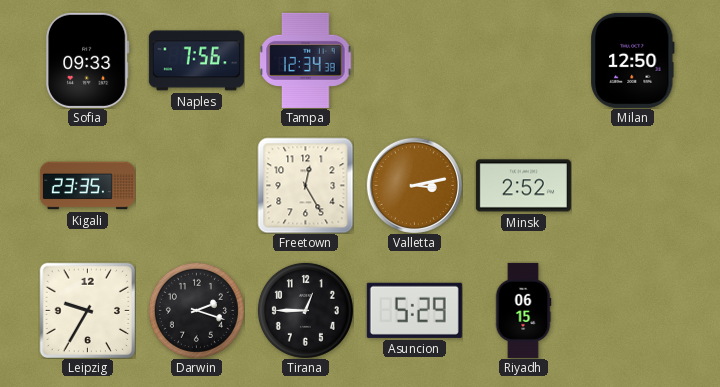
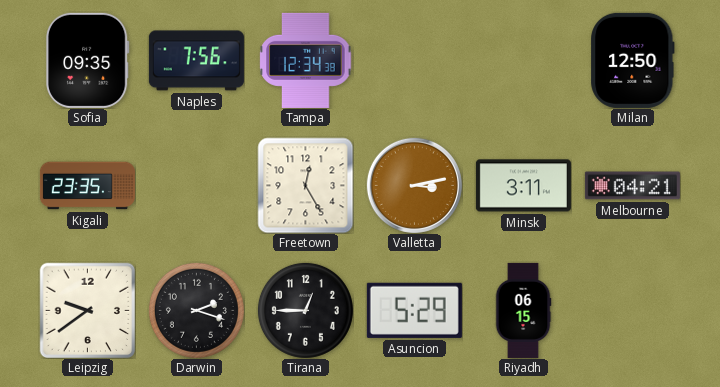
Sofia: 09:33 -> 09:35
Minsk: 2:52 -> 3:11
Melbourne: none -> 04:21
Leipzig: 9:35 -> 9:39
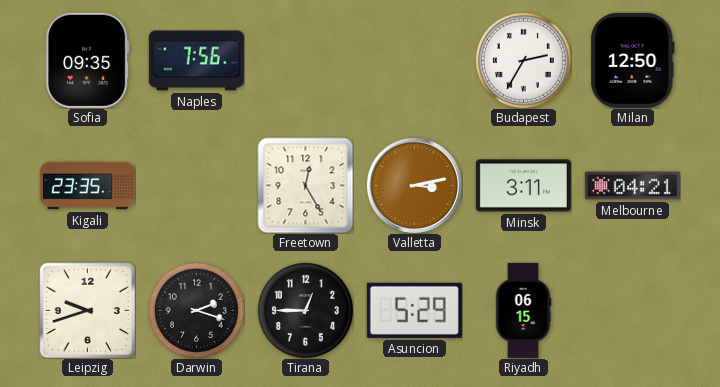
Tampa: 12:34 -> none
Budapest: none -> 2:35
Leipzig: 9:39 -> 9:42
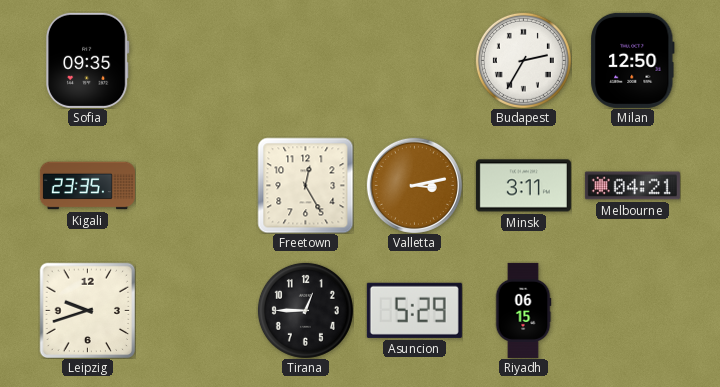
Naples: 7:56 -> none
Darwin: 2:18 -> none
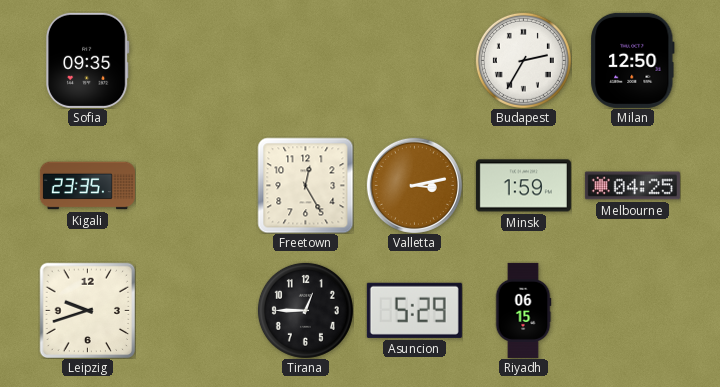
Minsk: 3:11 -> 1:59
Melbourne: 04:21 -> 04:25
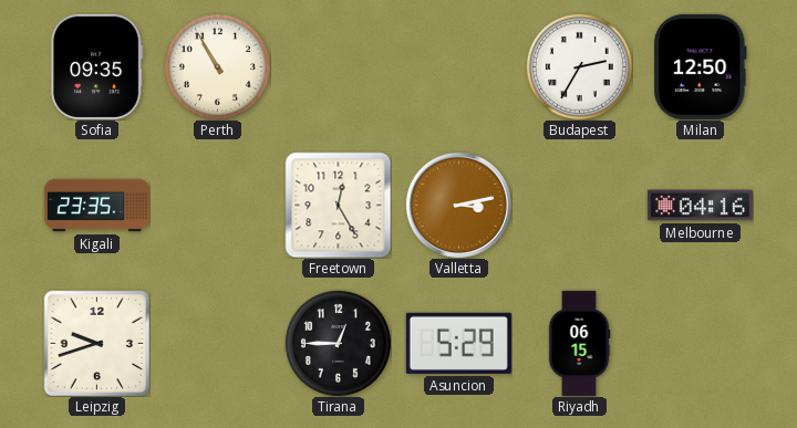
Perth: none -> 10:55
Minsk: 1:59 -> none
Melbourne: 04:25 -> 04:16
